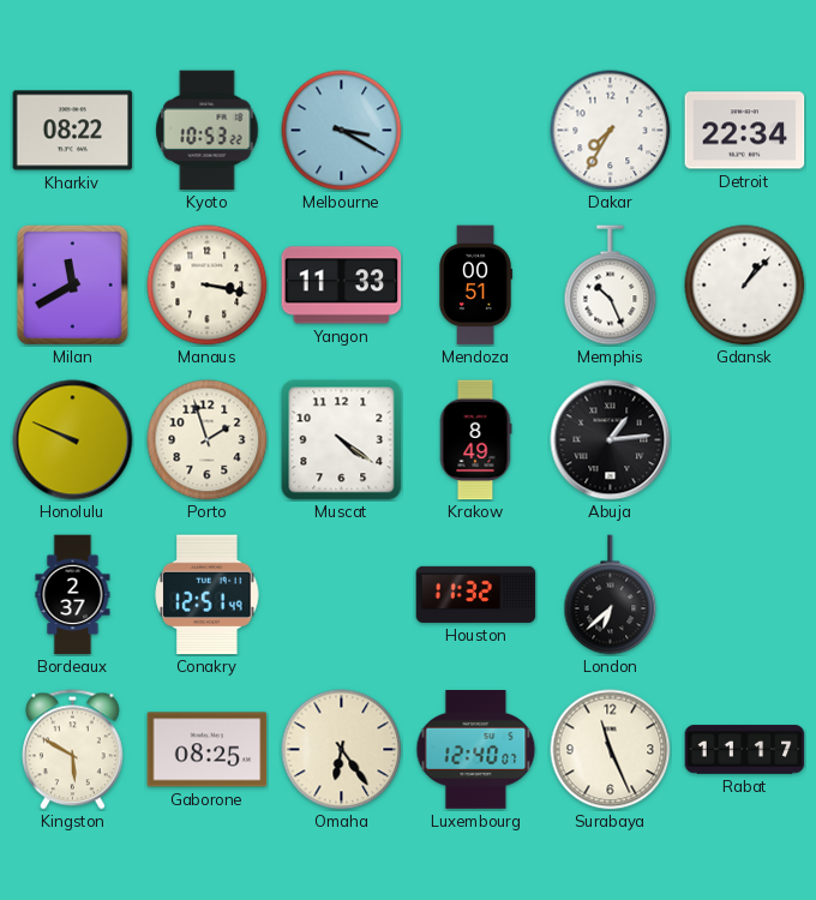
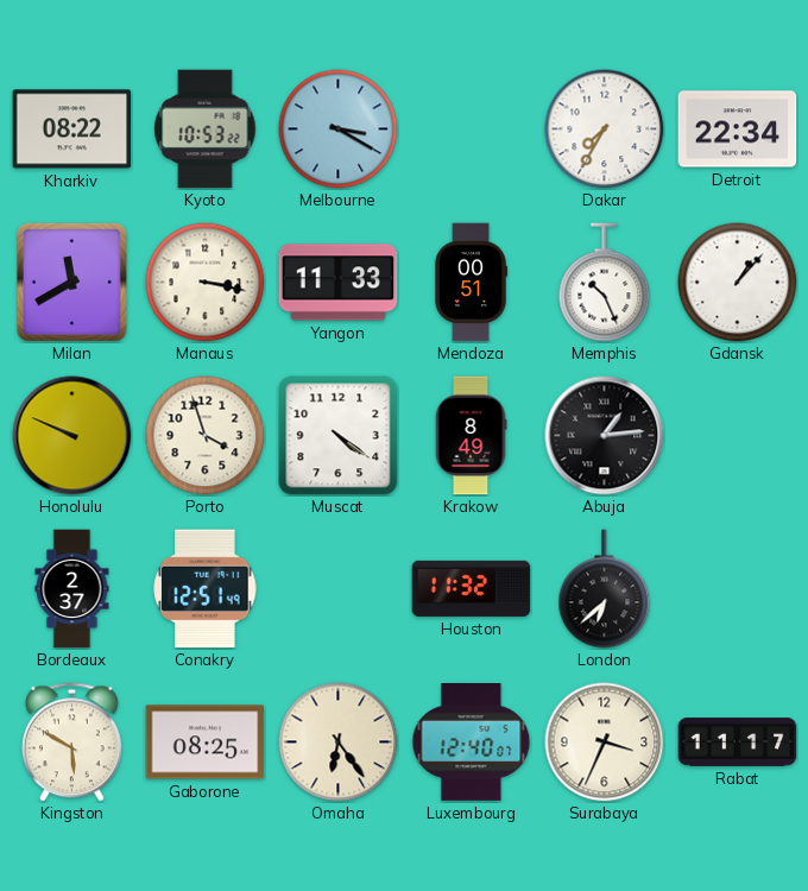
Porto: 1:57 -> 3:57
Surabaya: 11:26 -> 3:34
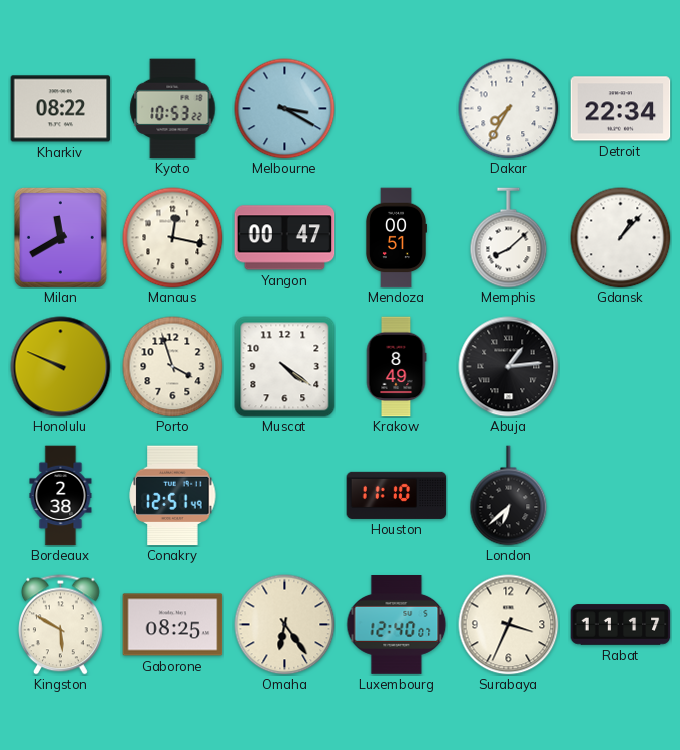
Manaus: 3:17 -> 12:17
Yangon: 11:33 -> 00:47
Memphis: 10:26 -> 8:08
Bordeaux: 2:37 -> 2:38
Houston: 11:32 -> 11:10
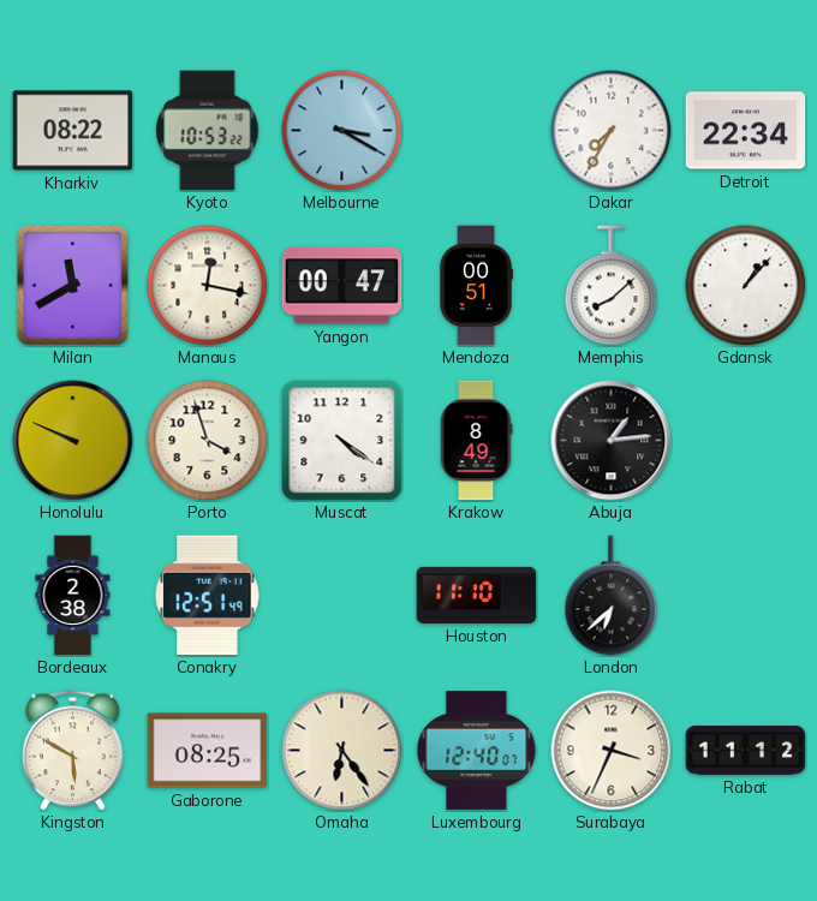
Rabat: 11:17 -> 11:12
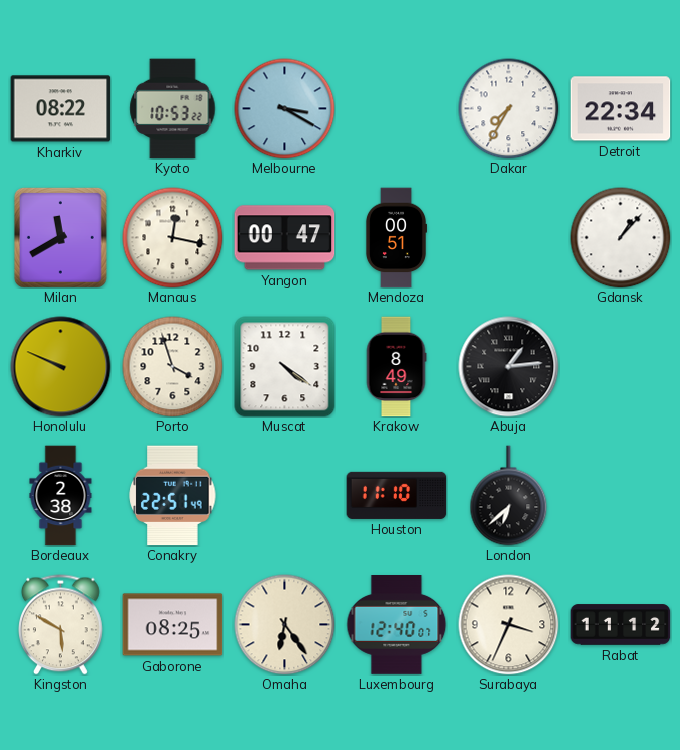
Memphis: 8:08 -> none
Conakry: 12:51 -> 22:51
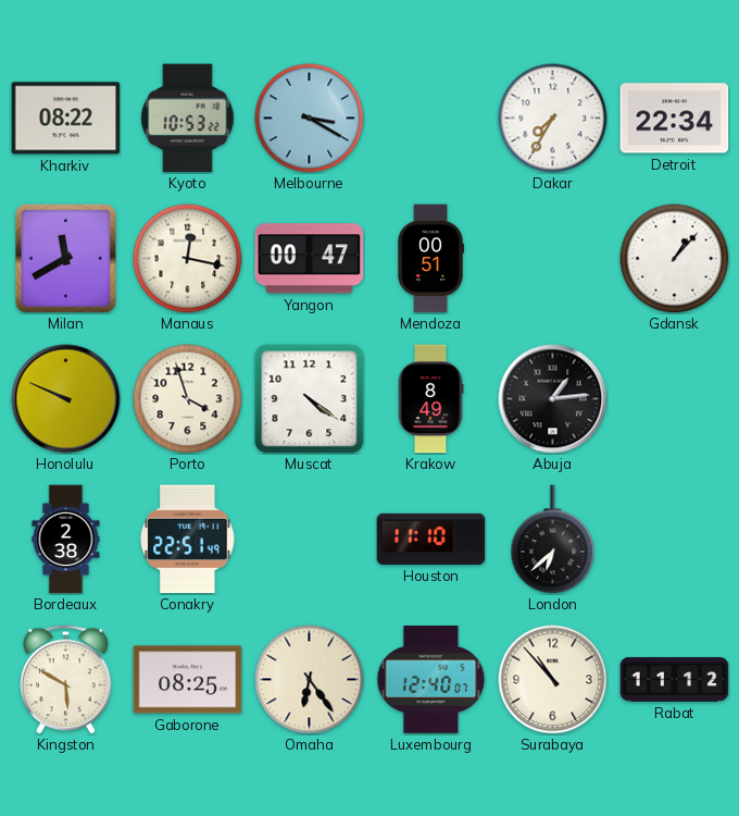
Surabaya: 3:34 -> 10:53
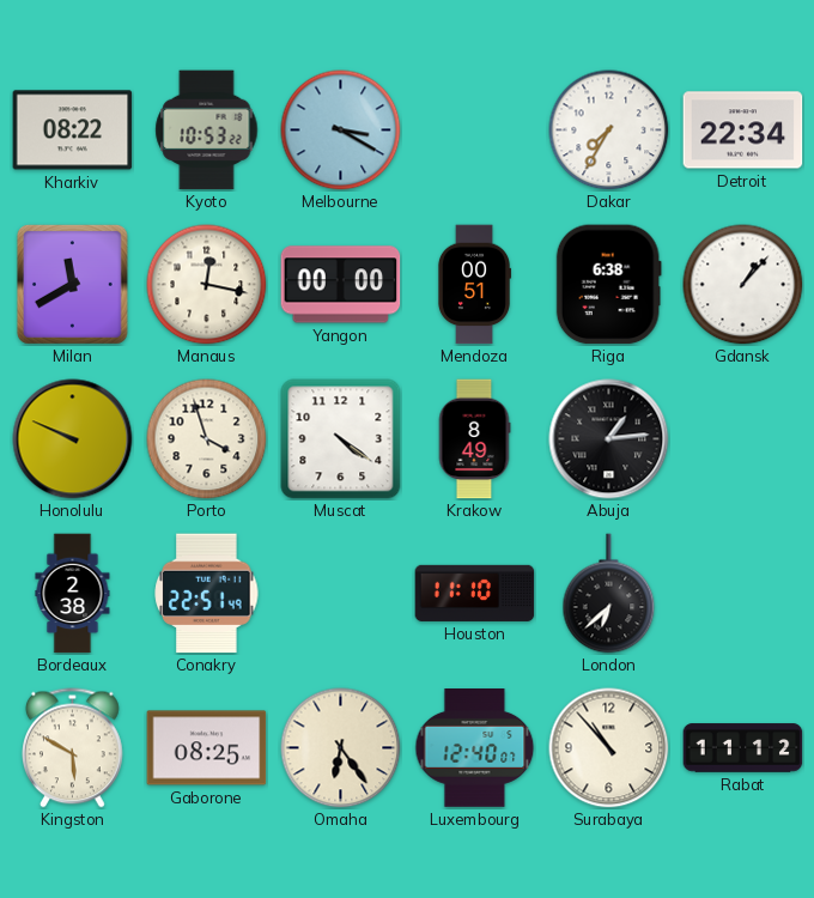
Yangon: 00:47 -> 00:00
Riga: none -> 6:38
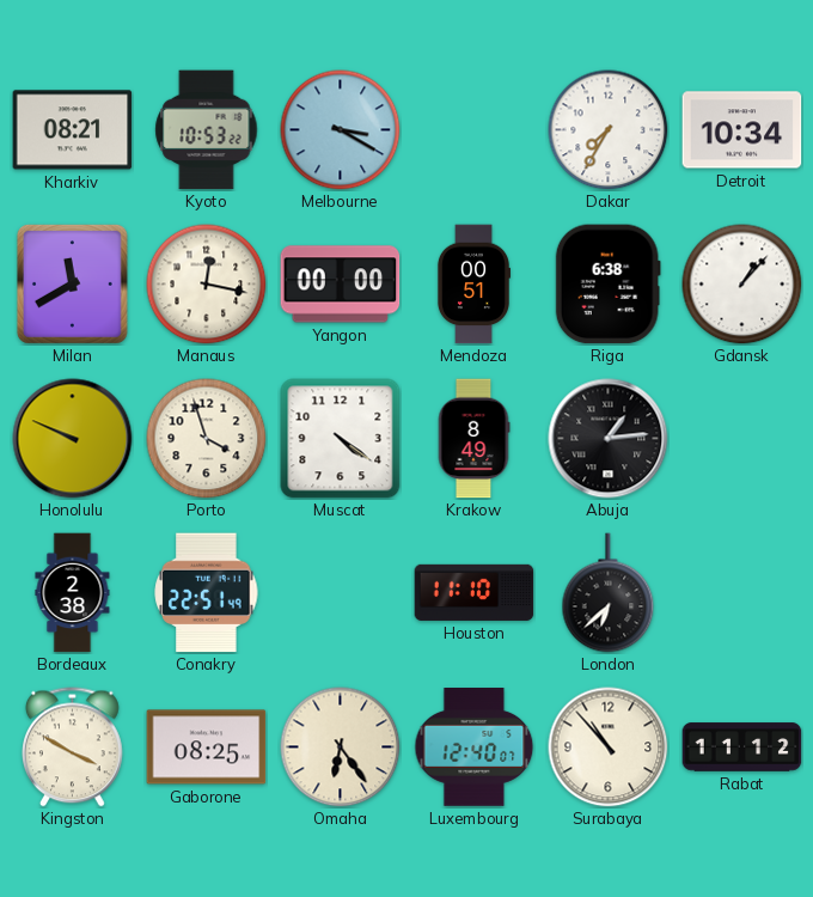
Kharkiv: 08:22 -> 08:21
Detroit: 22:34 -> 10:34
Kingston: 5:50 -> 3:50
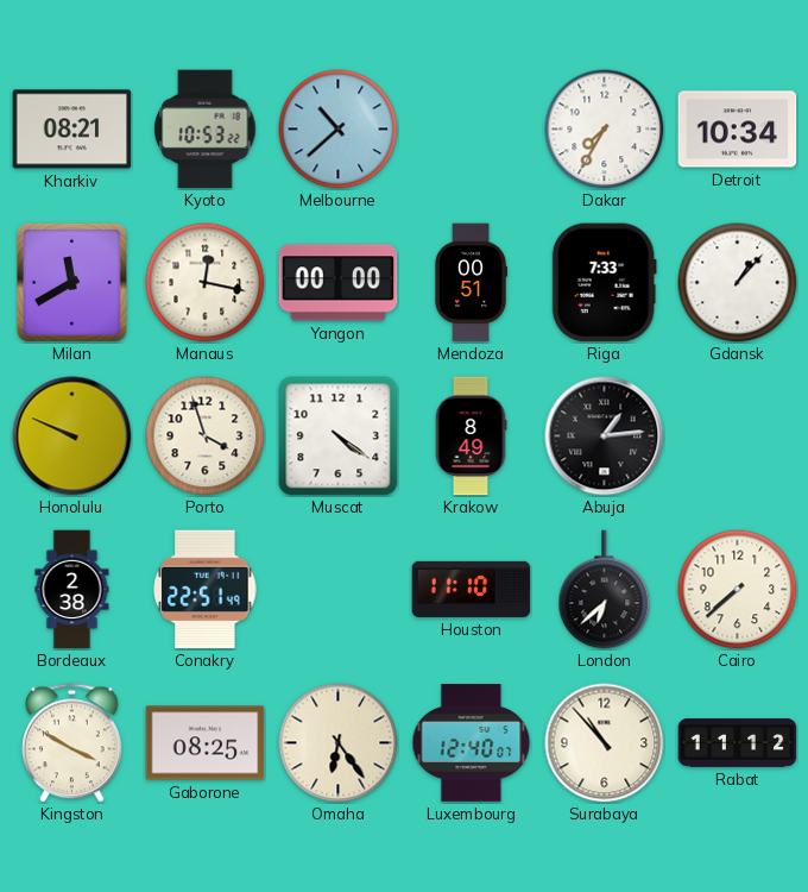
Melbourne: 3:20 -> 10:38
Riga: 6:38 -> 7:33
Cairo: none -> 7:38
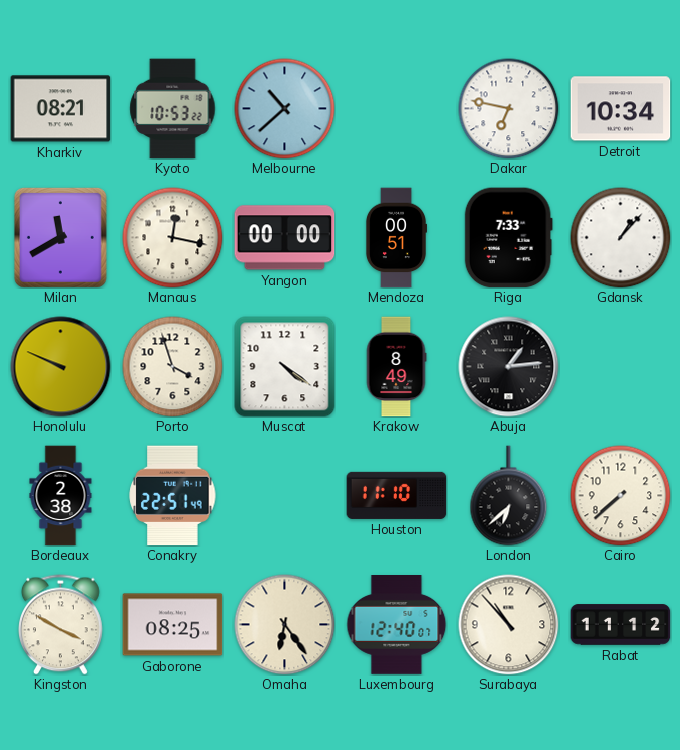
Dakar: 7:35 -> 6:47
